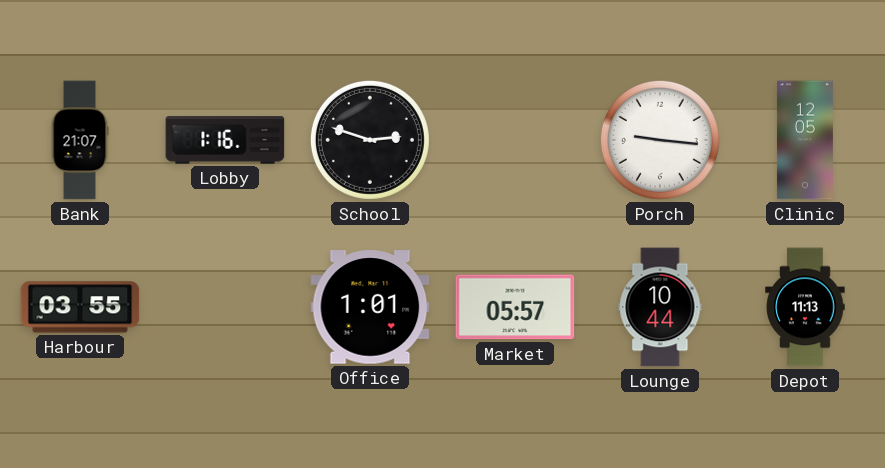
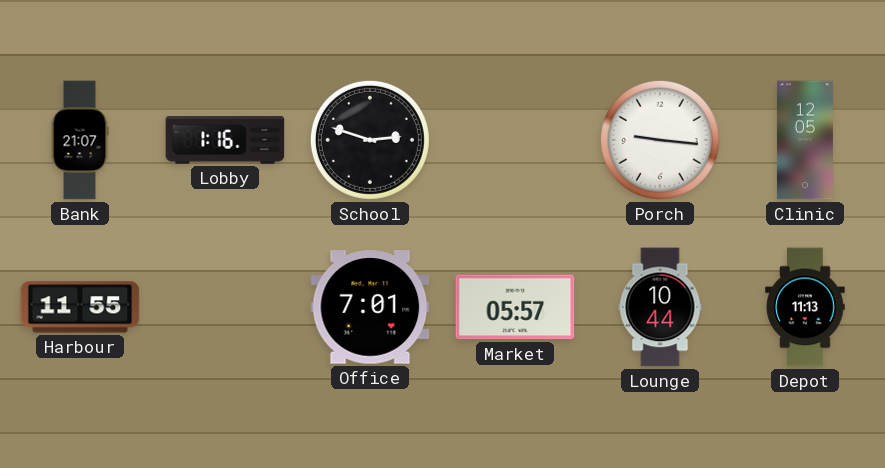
Harbour: 03:55 -> 11:55
Office: 1:01 -> 7:01
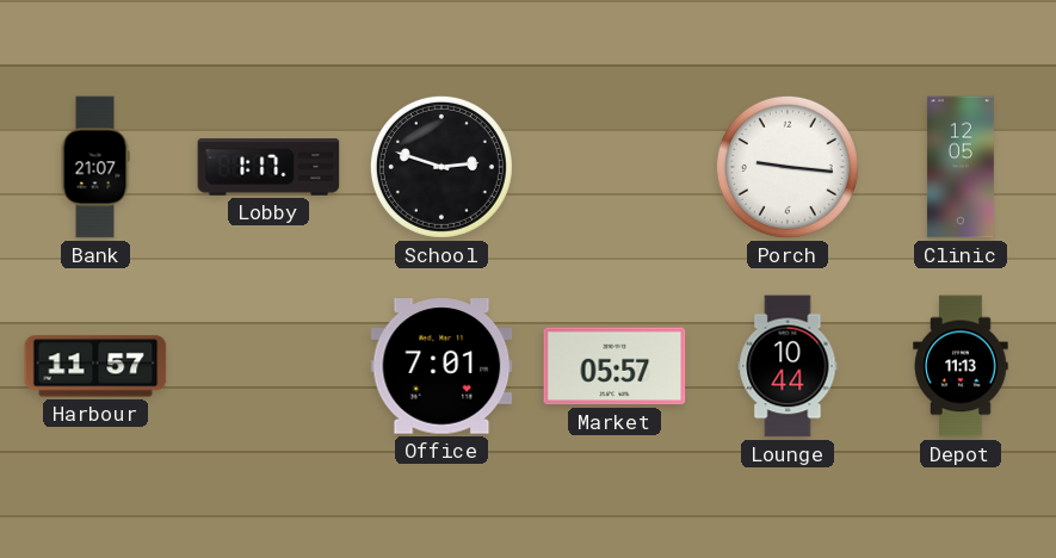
Lobby: 1:16 -> 1:17
Harbour: 11:55 -> 11:57
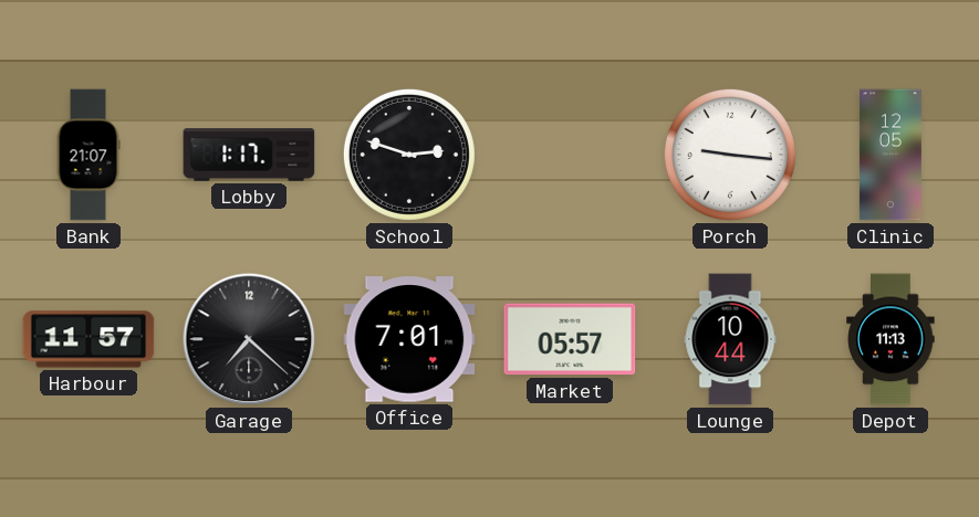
Garage: none -> 7:22
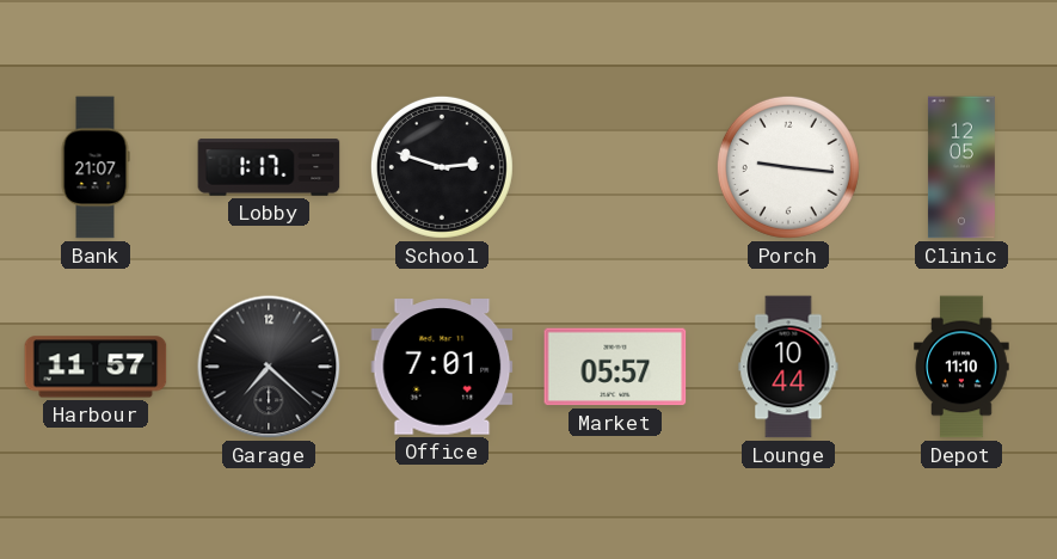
Depot: 11:13 -> 11:10
